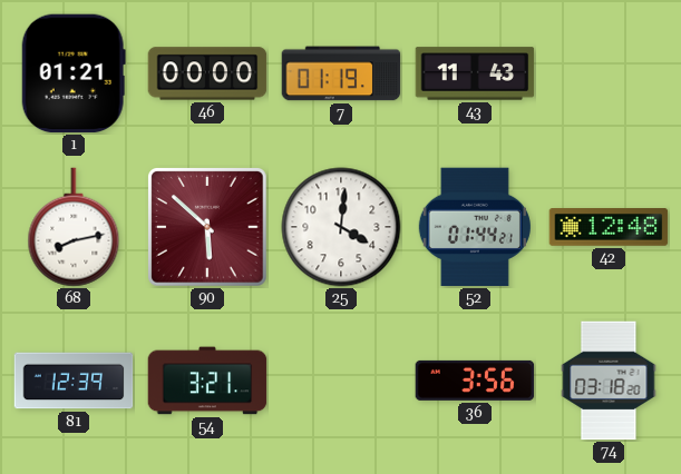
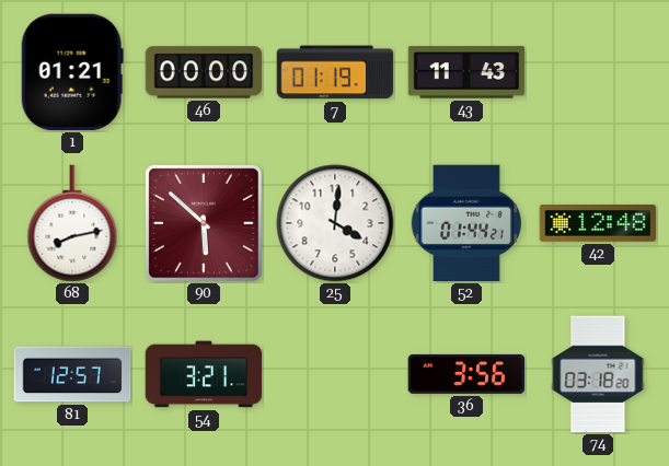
81: 12:39 -> 12:57
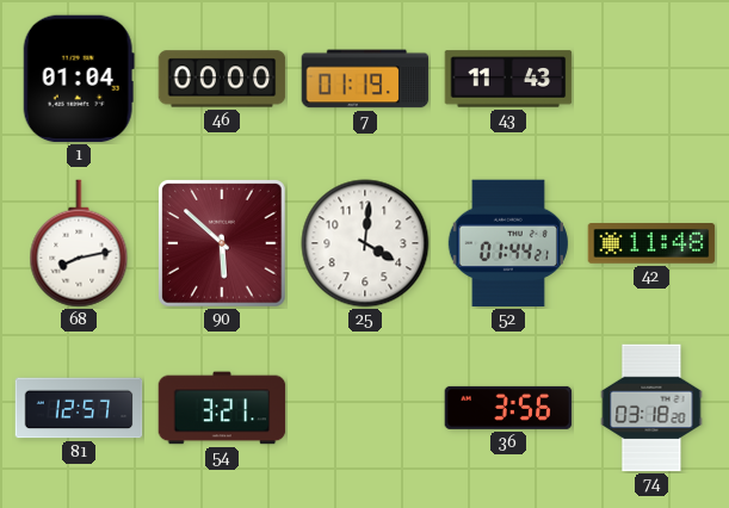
1: 01:21 -> 01:04
42: 12:48 -> 11:48
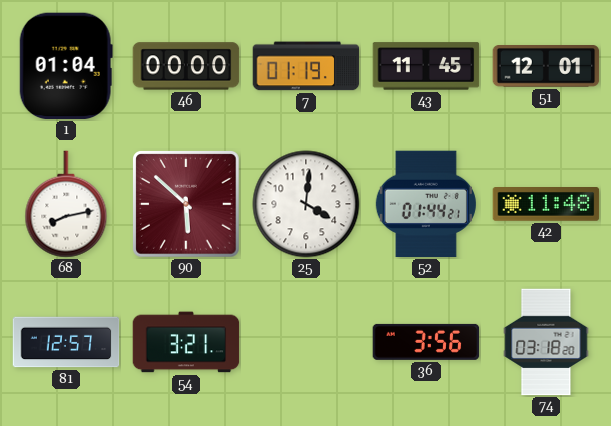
43: 11:43 -> 11:45
51: none -> 12:01
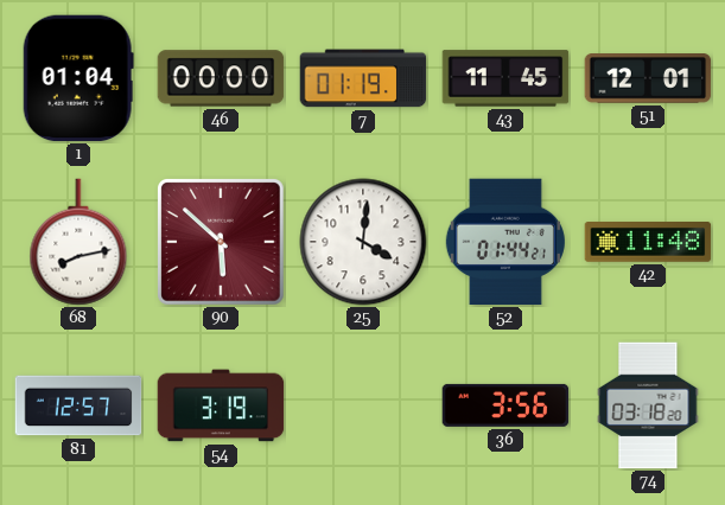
54: 3:21 -> 3:19
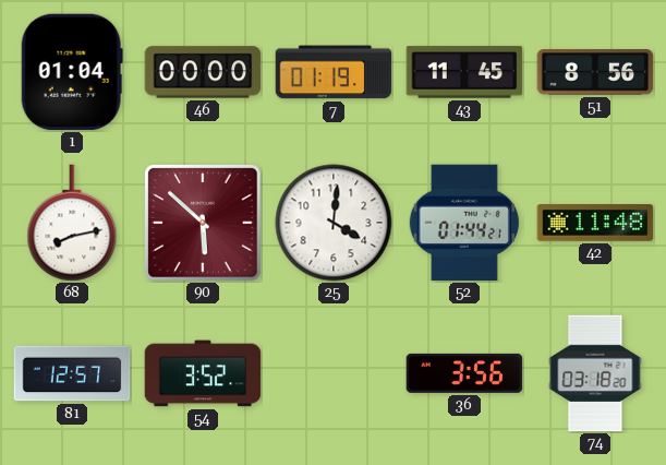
51: 12:01 -> 8:56
54: 3:19 -> 3:52
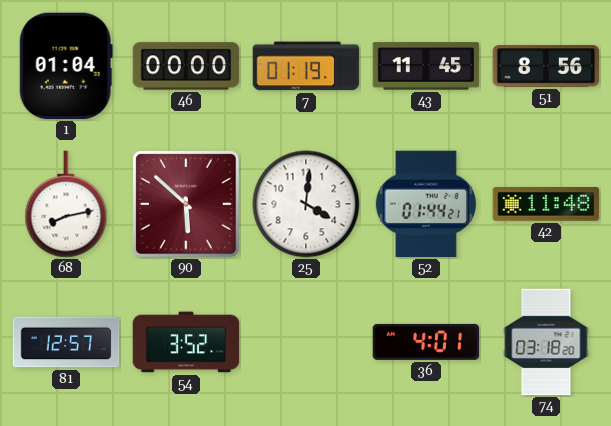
36: 3:56 -> 4:01
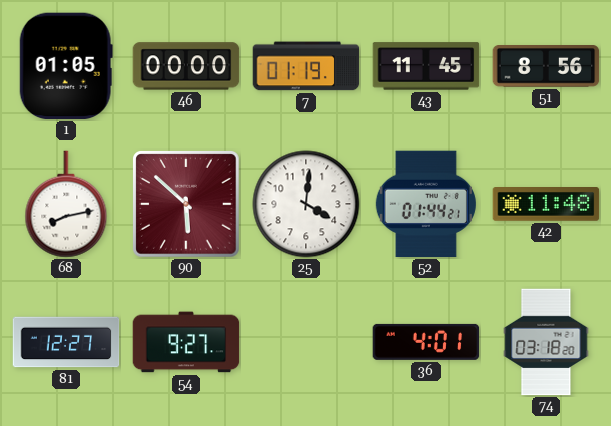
1: 01:04 -> 01:05
81: 12:57 -> 12:27
54: 3:52 -> 9:27
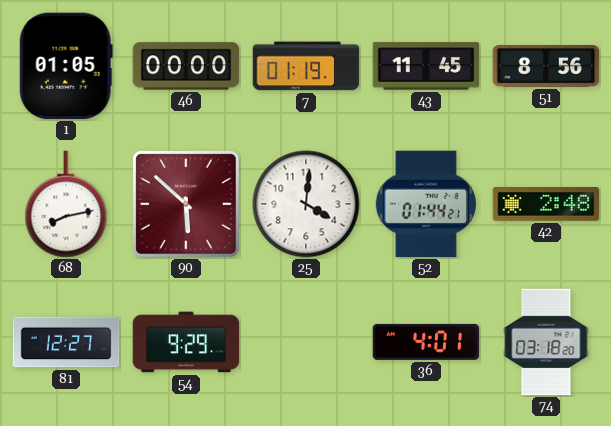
42: 11:48 -> 2:48
54: 9:27 -> 9:29
